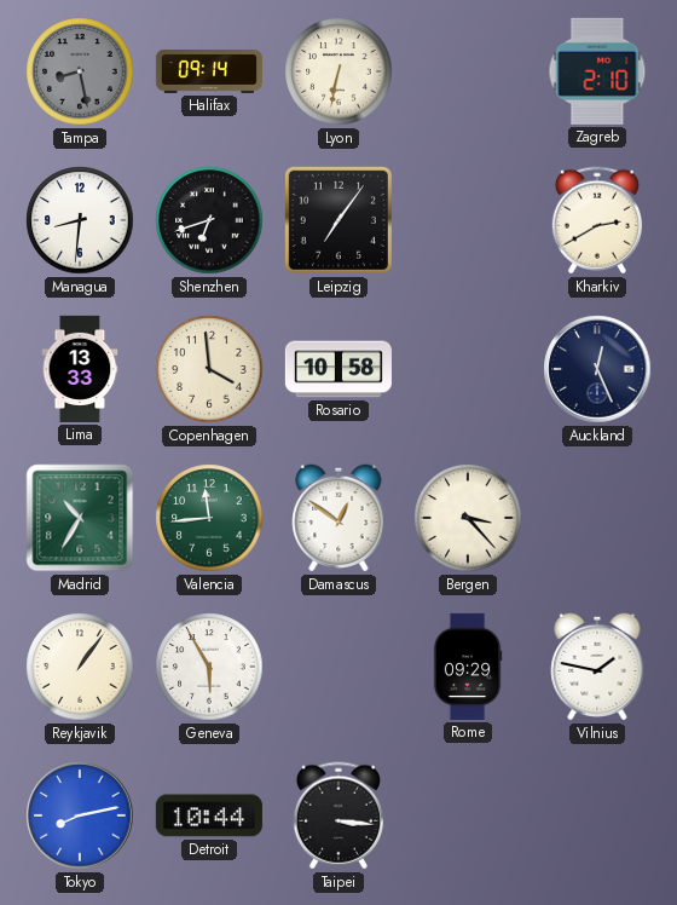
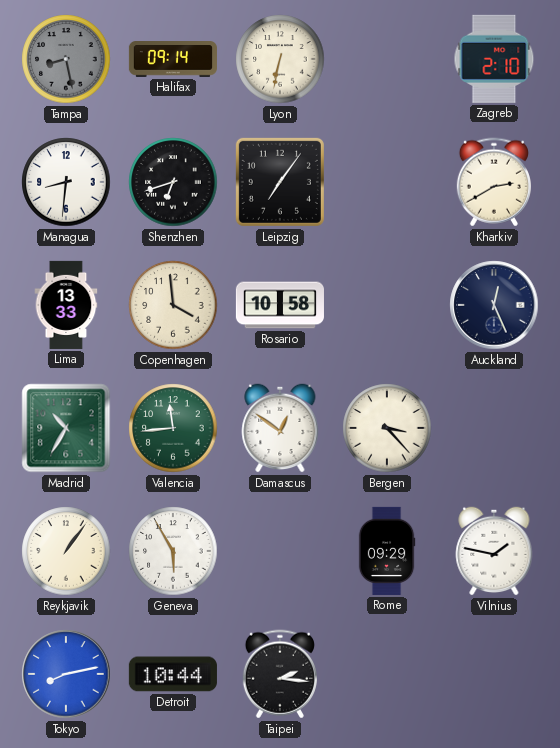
Taipei: 3:16 -> 2:16
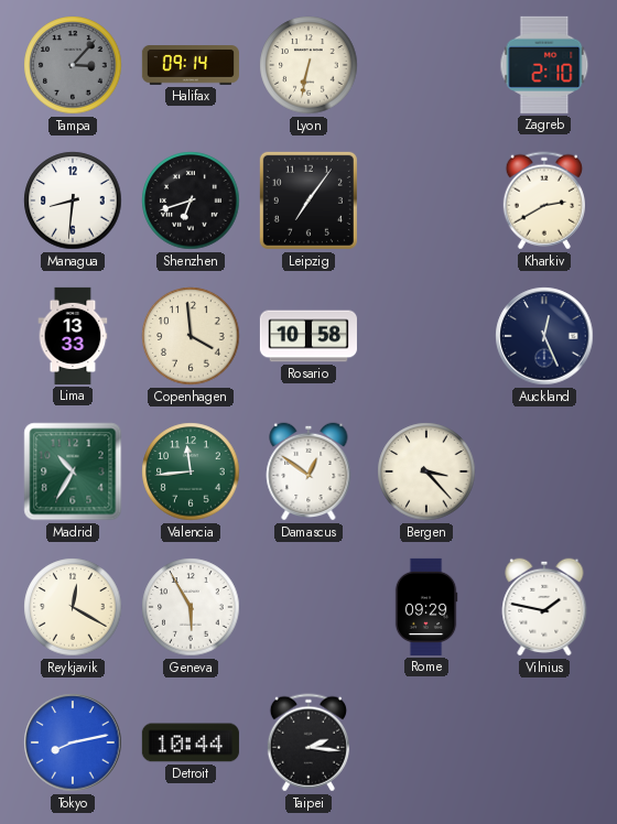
Tampa: 8:28 -> 3:07
Reykjavik: 1:06 -> 12:20
